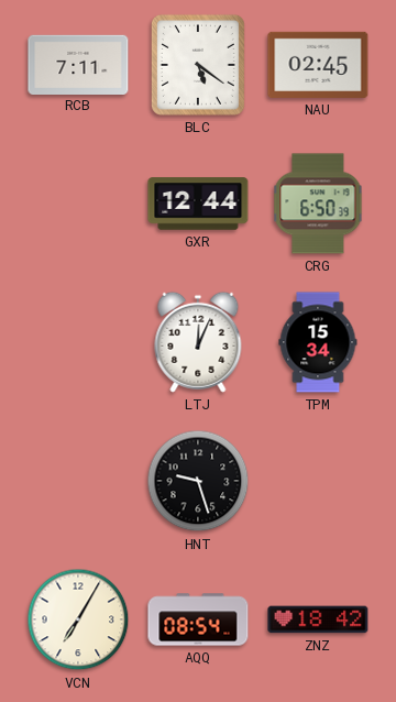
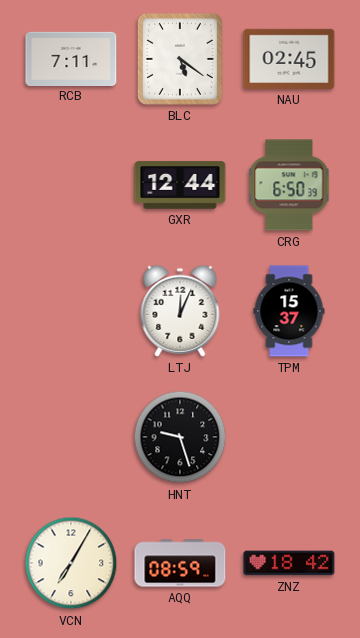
TPM: 15:34 -> 15:37
AQQ: 08:54 -> 08:59
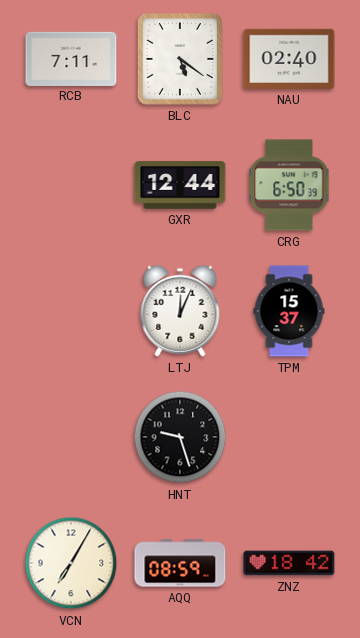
NAU: 02:45 -> 02:40
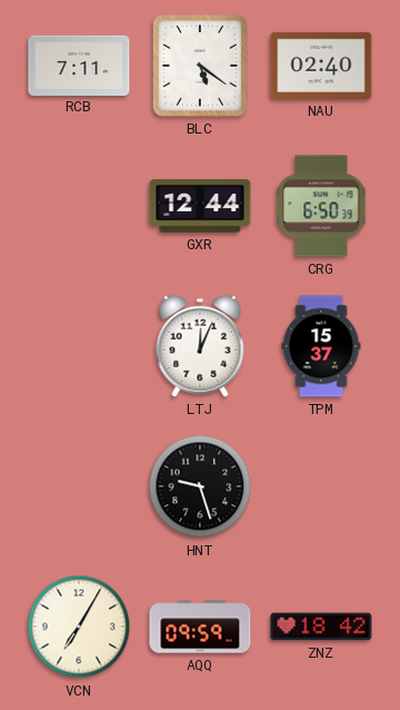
AQQ: 08:59 -> 09:59
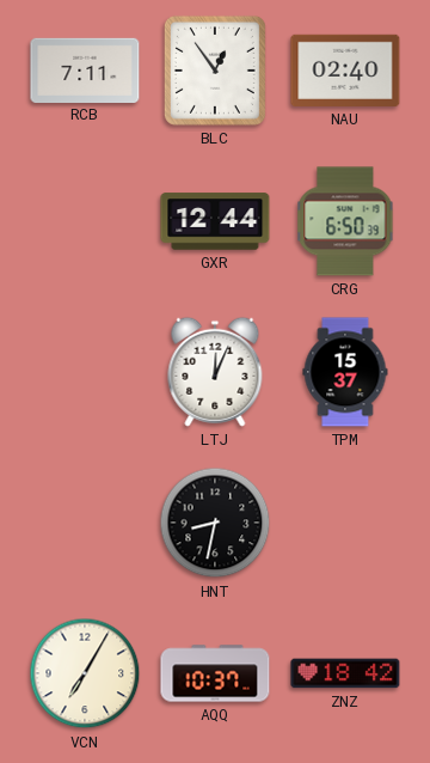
BLC: 5:21 -> 12:54
HNT: 9:27 -> 8:32
AQQ: 09:59 -> 10:37
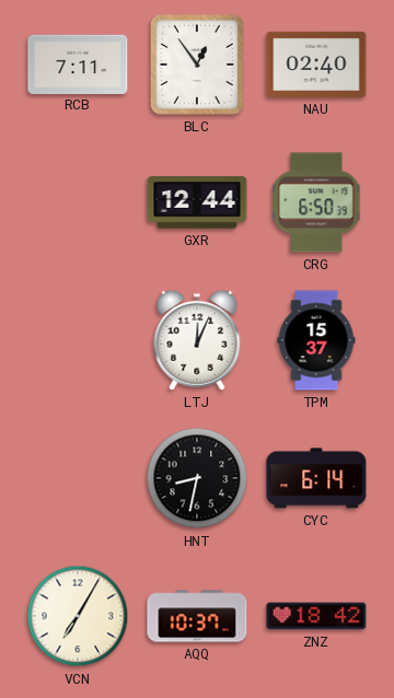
CYC: none -> 6:14
